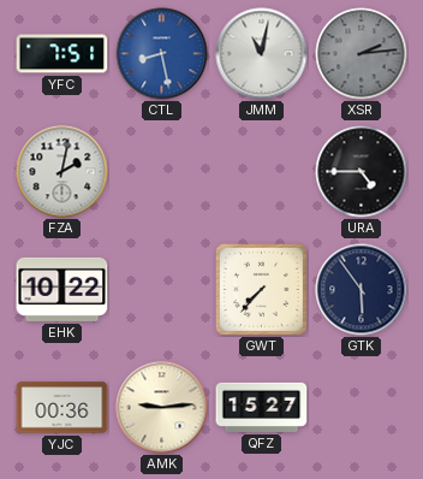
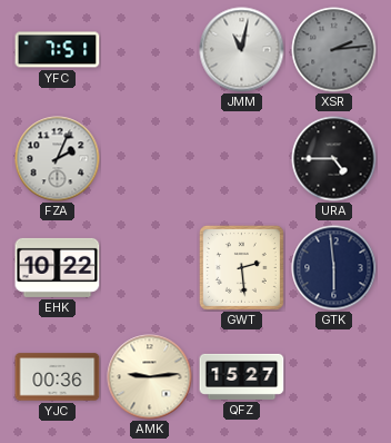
CTL: 8:28 -> none
FZA: 2:02 -> 2:04
GWT: 7:37 -> 2:29
GTK: 5:54 -> 5:59
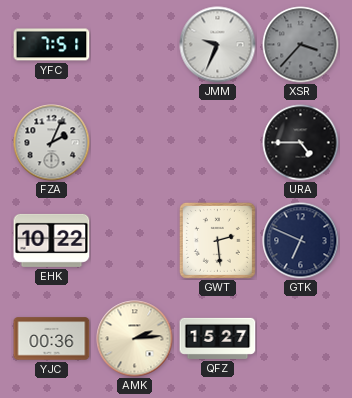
JMM: 11:02 -> 9:34
XSR: 2:14 -> 3:37
GTK: 5:59 -> 6:49
AMK: 9:14 -> 2:14
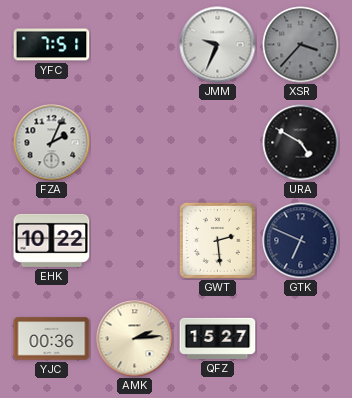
URA: 4:45 -> 4:50
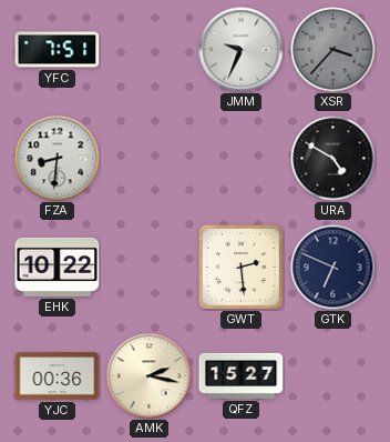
FZA: 2:04 -> 8:31
AMK: 2:14 -> 2:17
